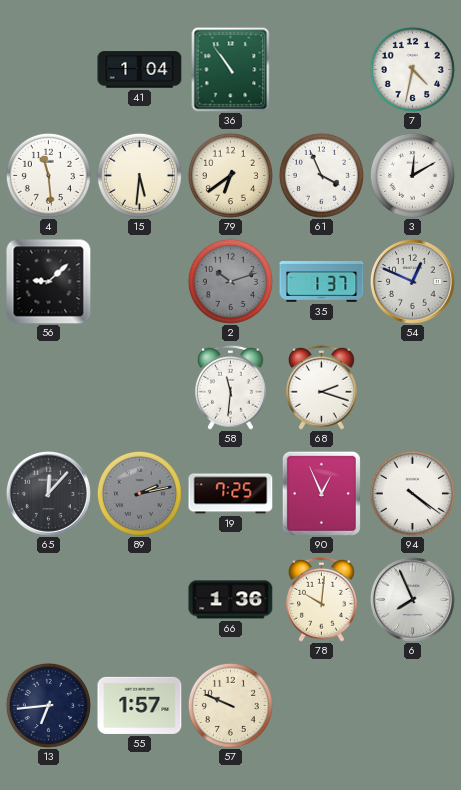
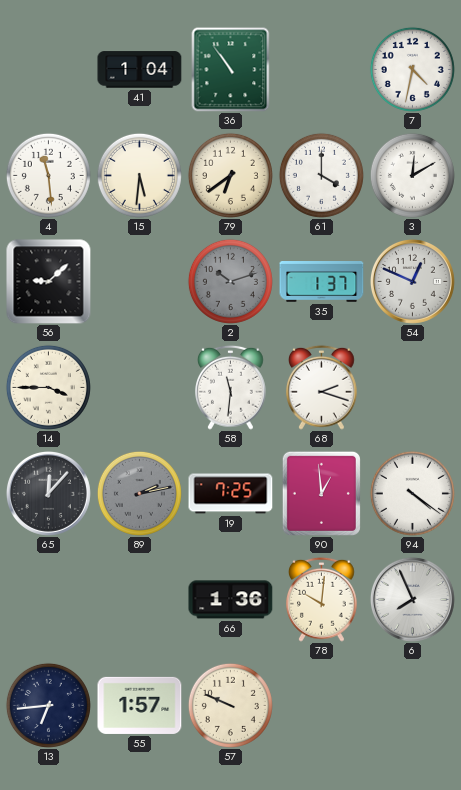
61: 3:56 -> 4:00
14: none -> 3:45
90: 12:56 -> 12:59
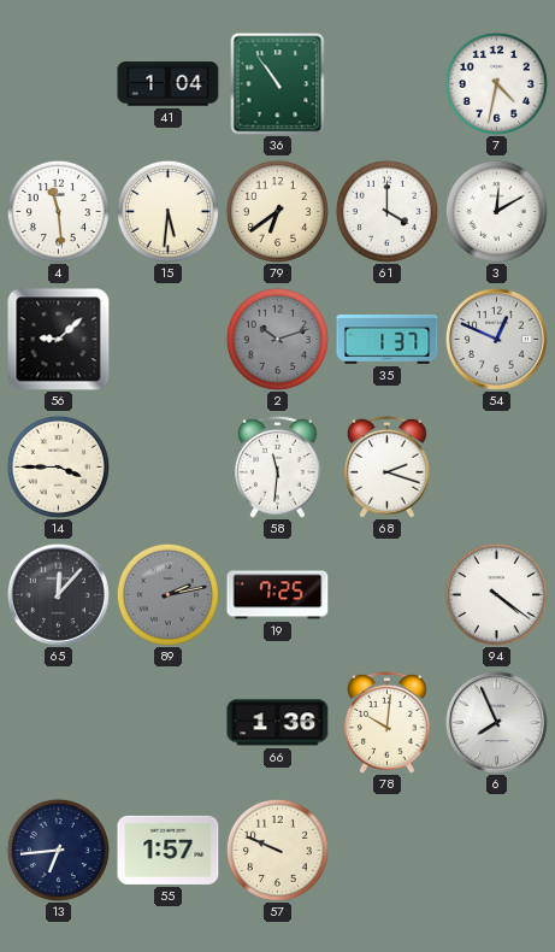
90: 12:59 -> none
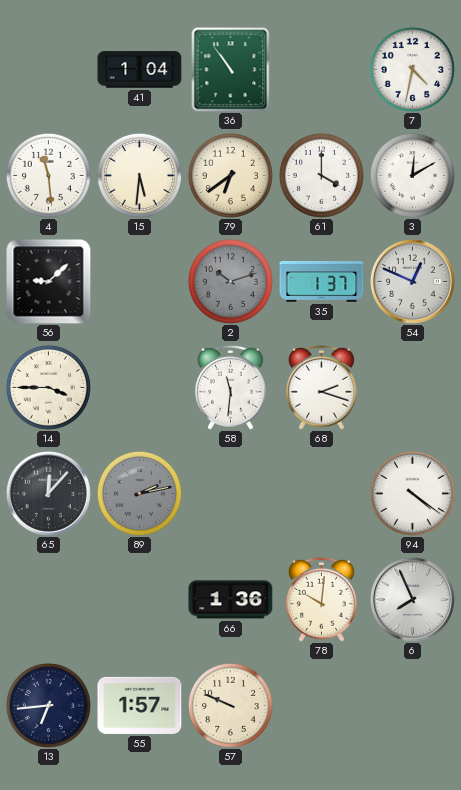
19: 7:25 -> none
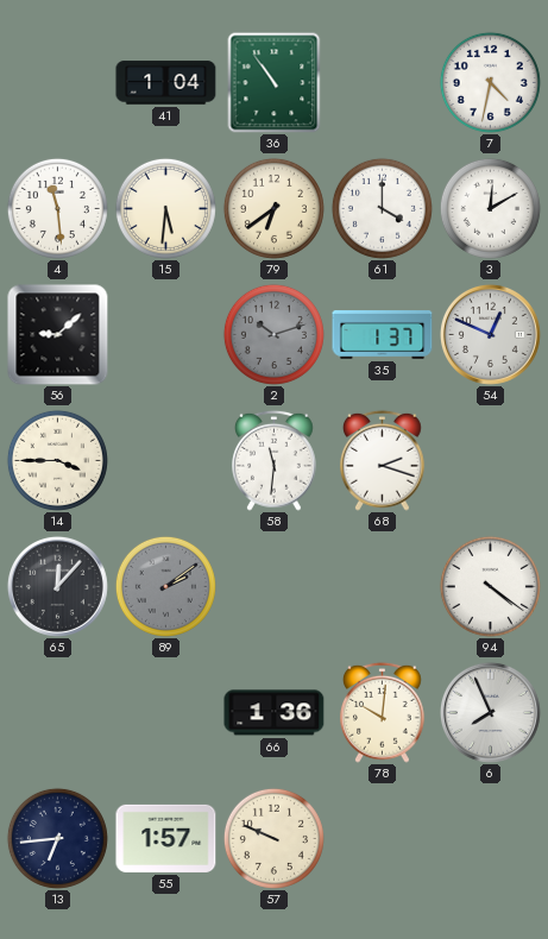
89: 2:13 -> 2:09
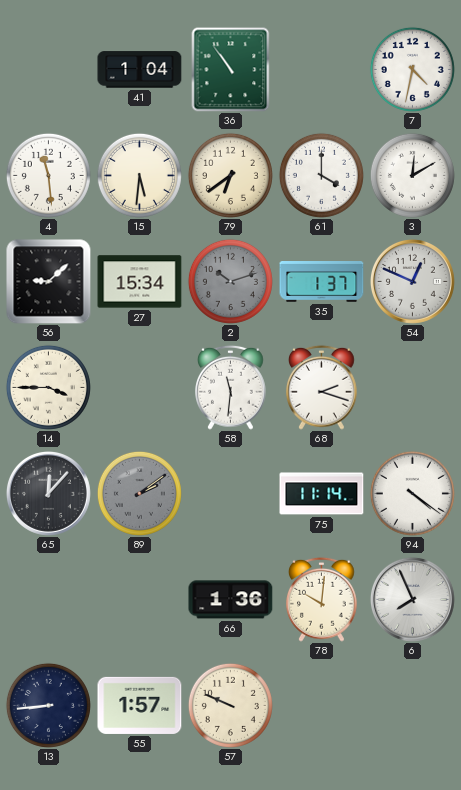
27: none -> 15:34
75: none -> 11:14
13: 6:44 -> 8:44
